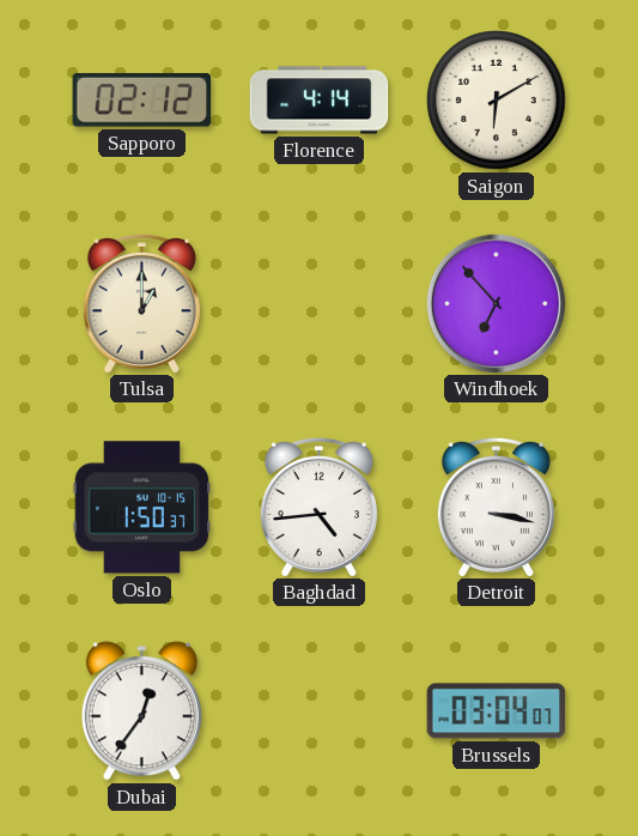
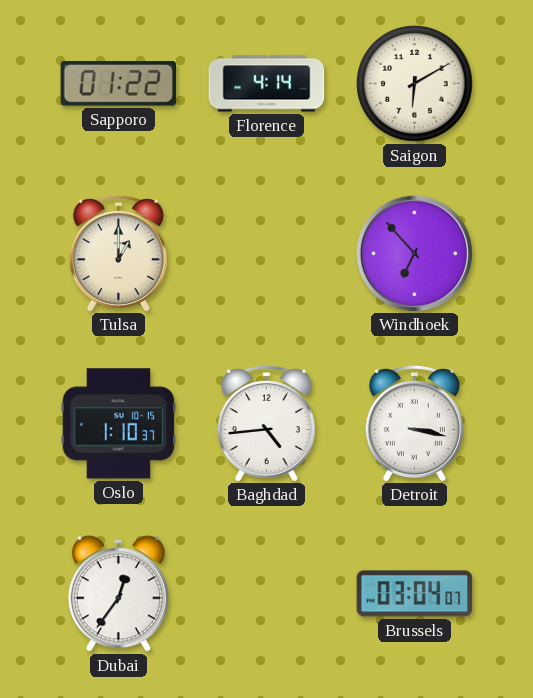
Sapporo: 02:12 -> 01:22
Oslo: 1:50 -> 1:10
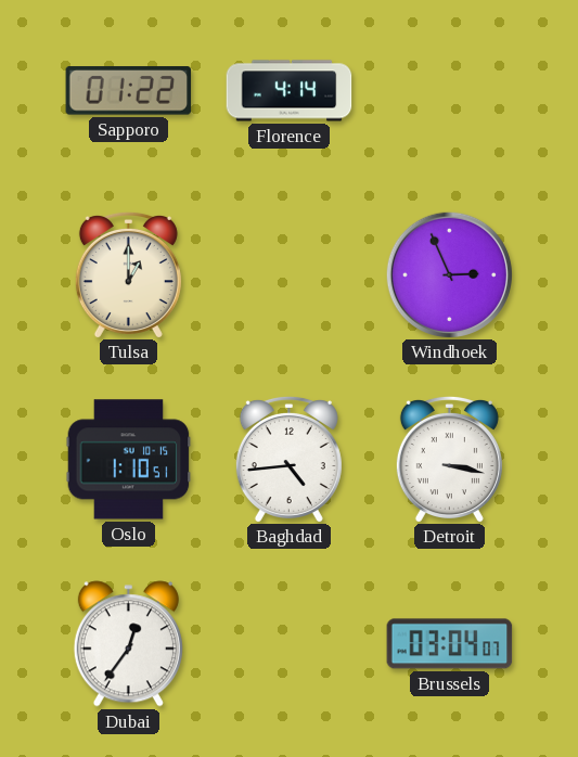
Saigon: 6:10 -> none
Windhoek: 6:53 -> 2:56
Oslo: 1:10:37 -> 1:10:51
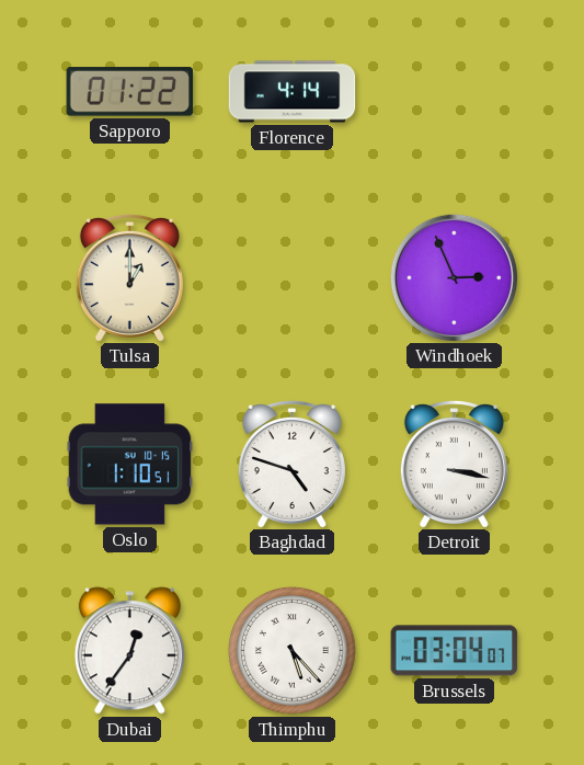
Baghdad: 4:44 -> 4:48
Thimphu: none -> 5:23
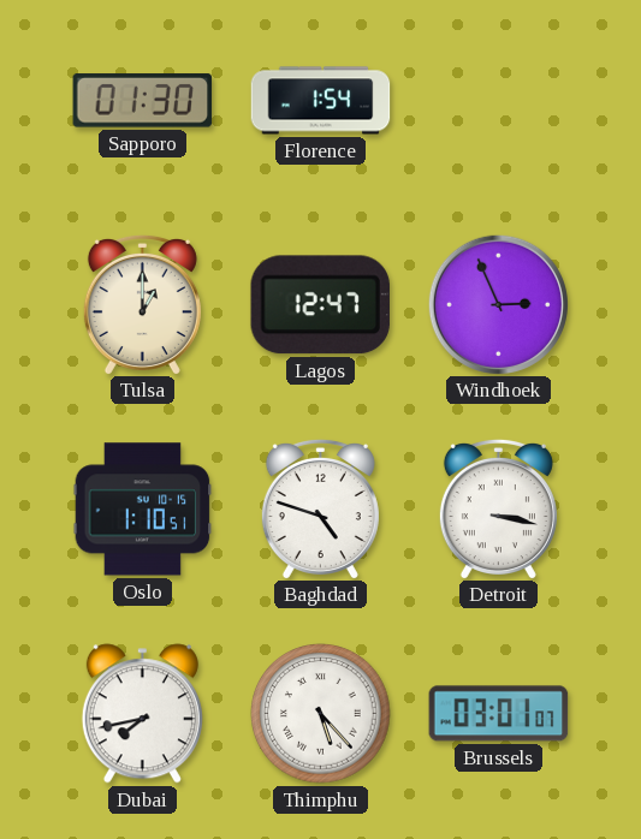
Sapporo: 01:22 -> 01:30
Florence: 4:14 -> 1:54
Lagos: none -> 12:47
Dubai: 12:36 -> 7:43
Brussels: 03:04 -> 03:01
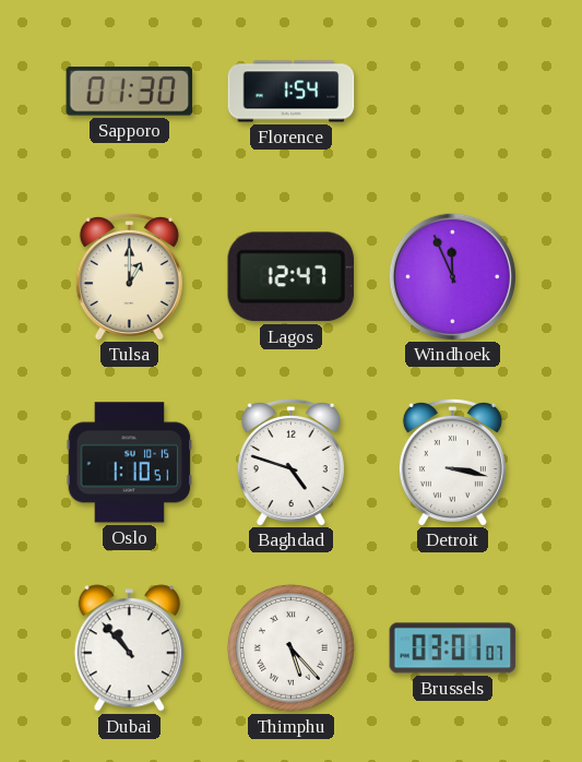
Windhoek: 2:56 -> 11:56
Dubai: 7:43 -> 10:53
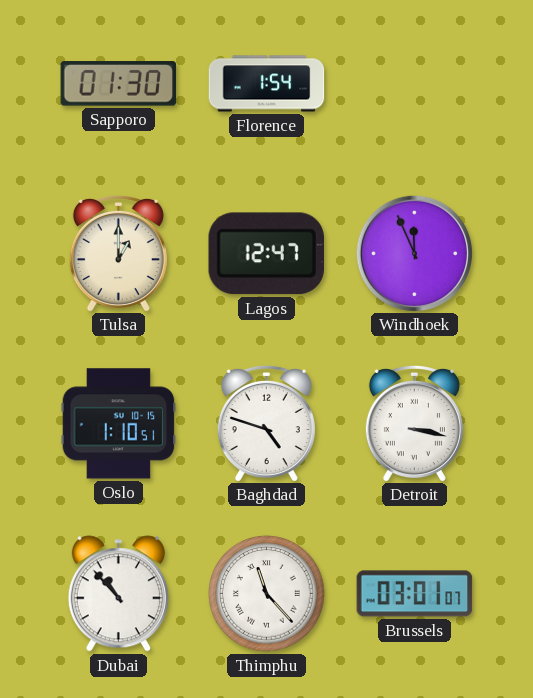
Thimphu: 5:23 -> 11:23
